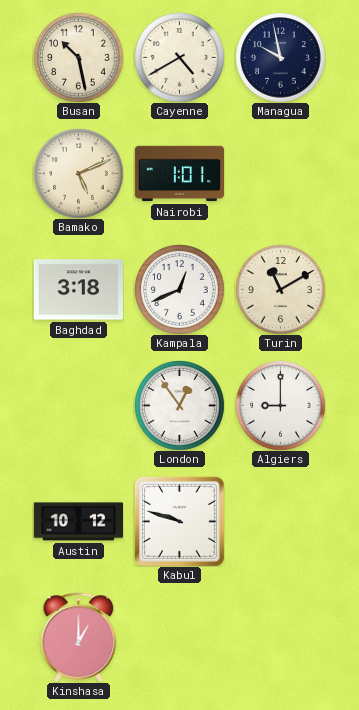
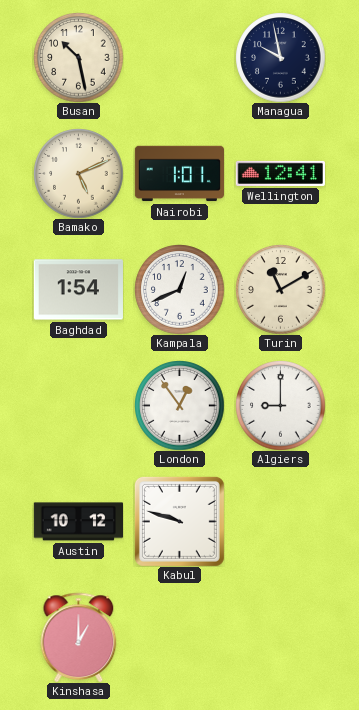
Cayenne: 4:40 -> none
Wellington: none -> 12:41
Baghdad: 3:18 -> 1:54
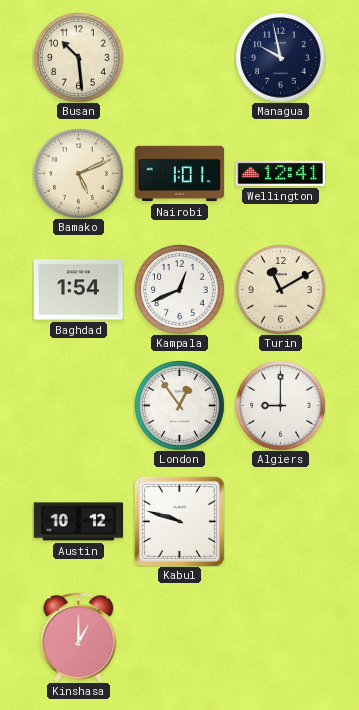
Busan: 10:28 -> 10:29
